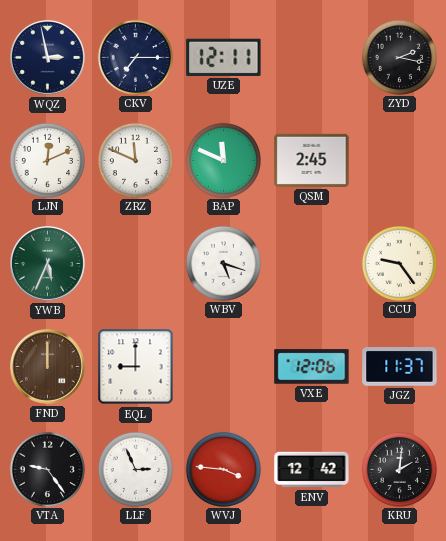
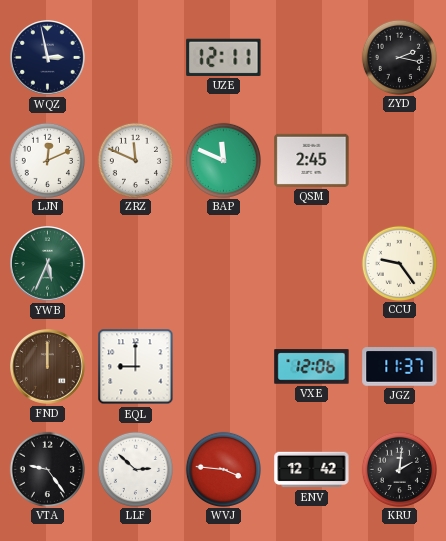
CKV: 7:15 -> none
WBV: 5:18 -> none
LLF: 2:56 -> 2:52
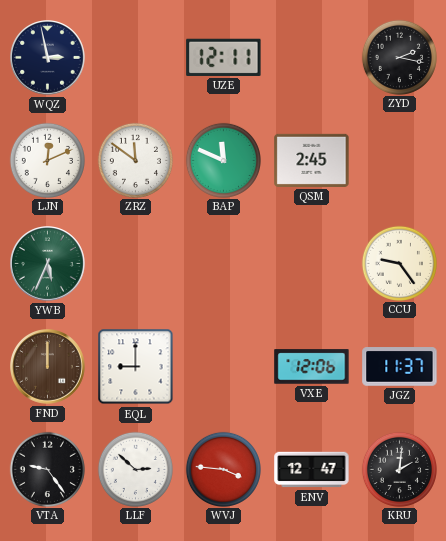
ZRZ: 11:49 -> 11:51
ENV: 12:42 -> 12:47
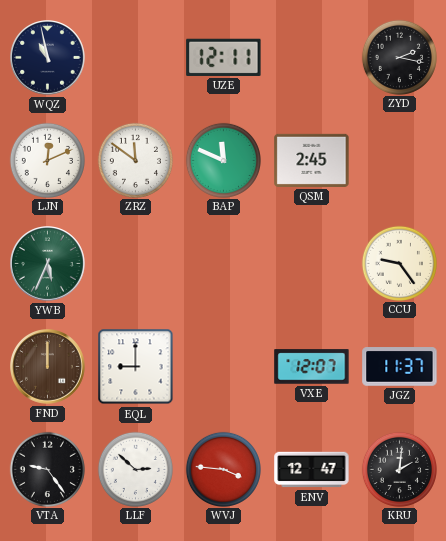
WQZ: 2:58 -> 10:58
VXE: 12:06 -> 12:07
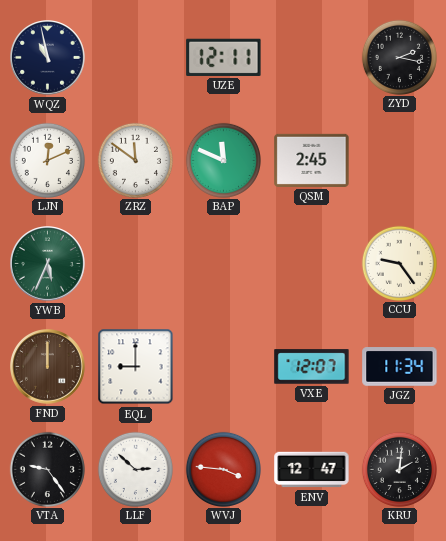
JGZ: 11:37 -> 11:34
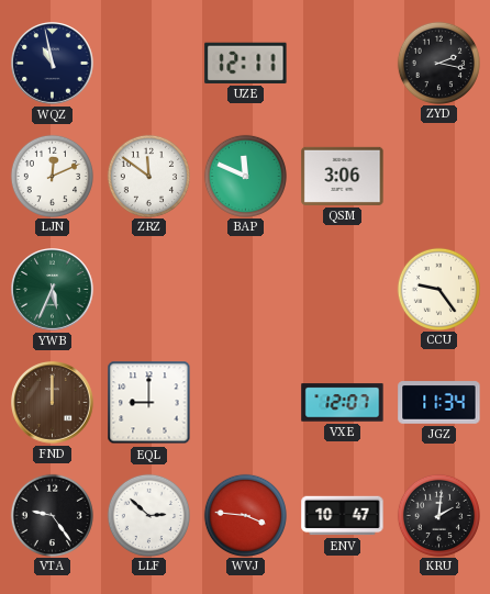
QSM: 2:45 -> 3:06
ENV: 12:47 -> 10:47
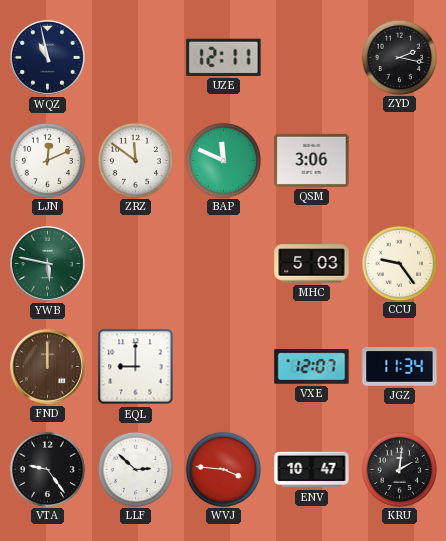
YWB: 5:34 -> 5:47
MHC: none -> 5:03
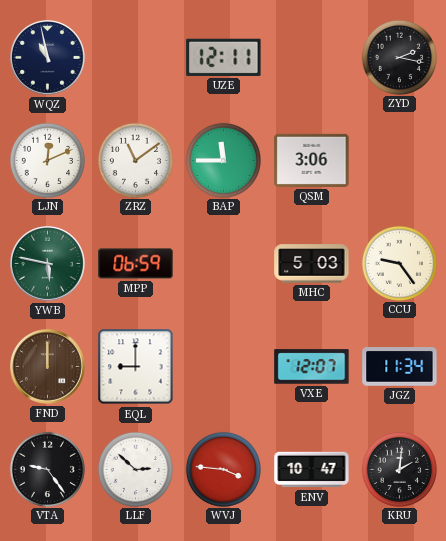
ZRZ: 11:51 -> 11:09
BAP: 11:49 -> 11:45
MPP: none -> 06:59
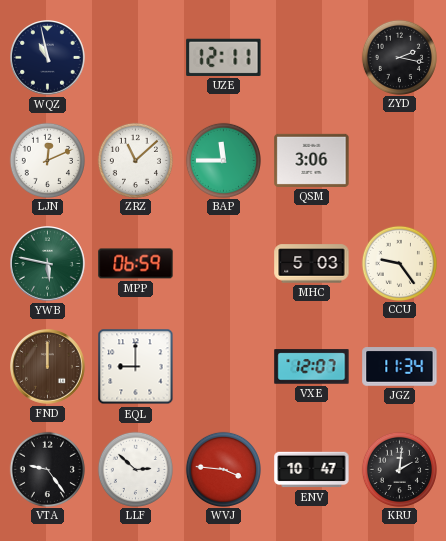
ZRZ: 11:09 -> 11:08
